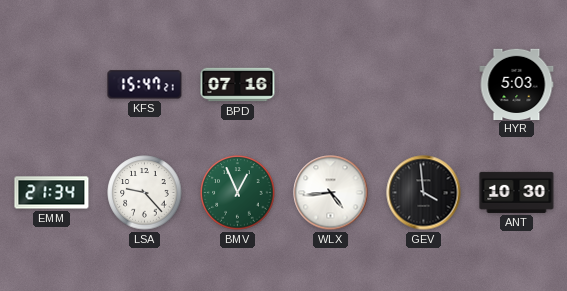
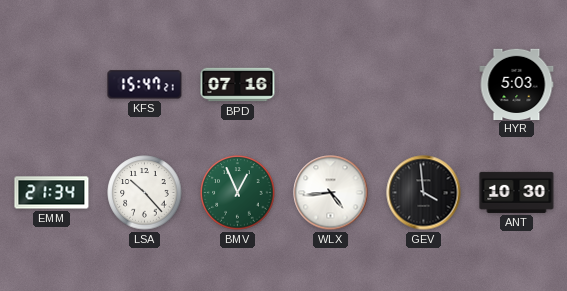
LSA: 9:23 -> 10:23
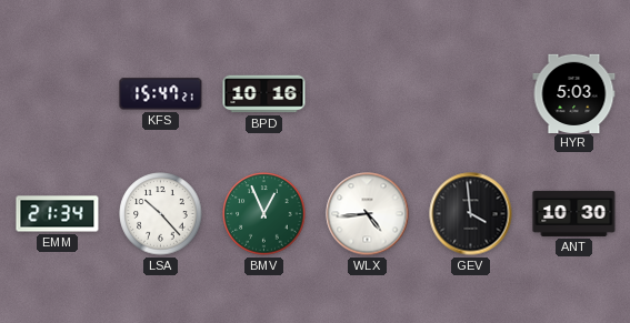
BPD: 07:16 -> 10:16
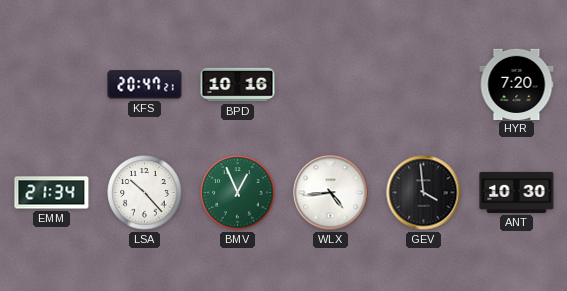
KFS: 15:47 -> 20:47
HYR: 5:03 -> 7:20
